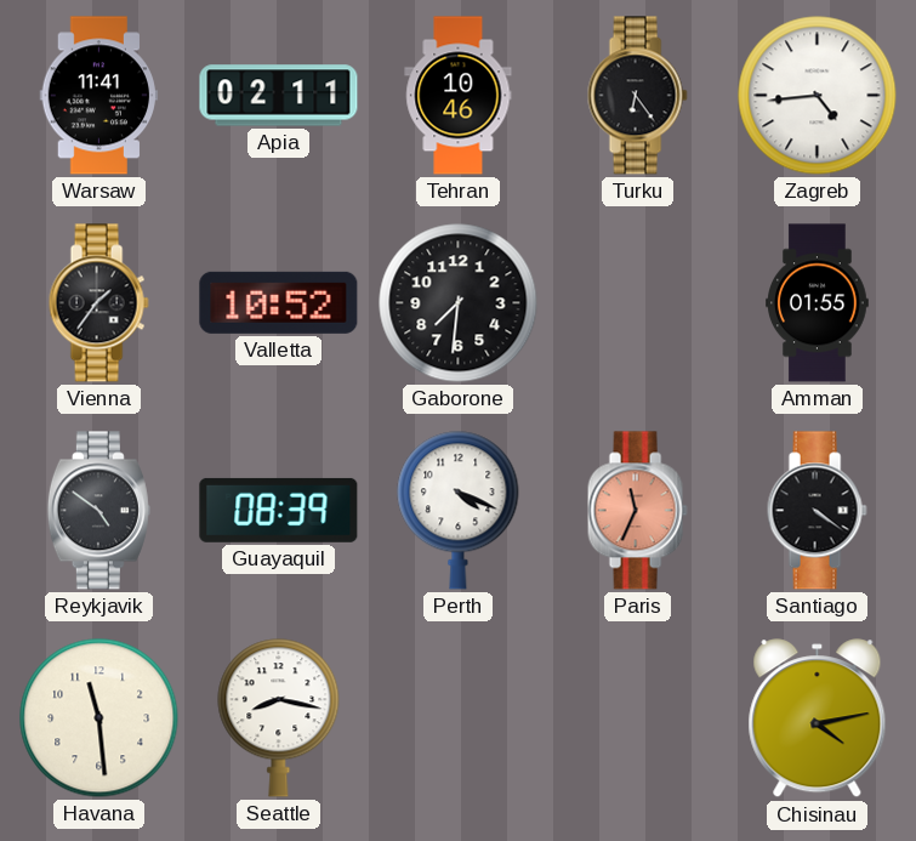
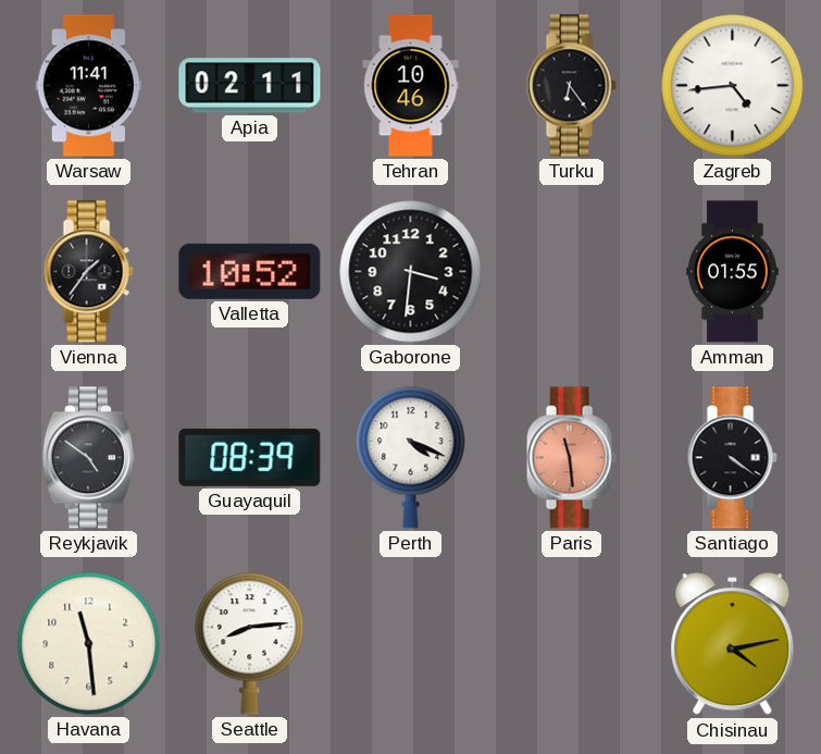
Gaborone: 7:31 -> 3:31
Paris: 11:34 -> 11:29
Seattle: 8:17 -> 8:14
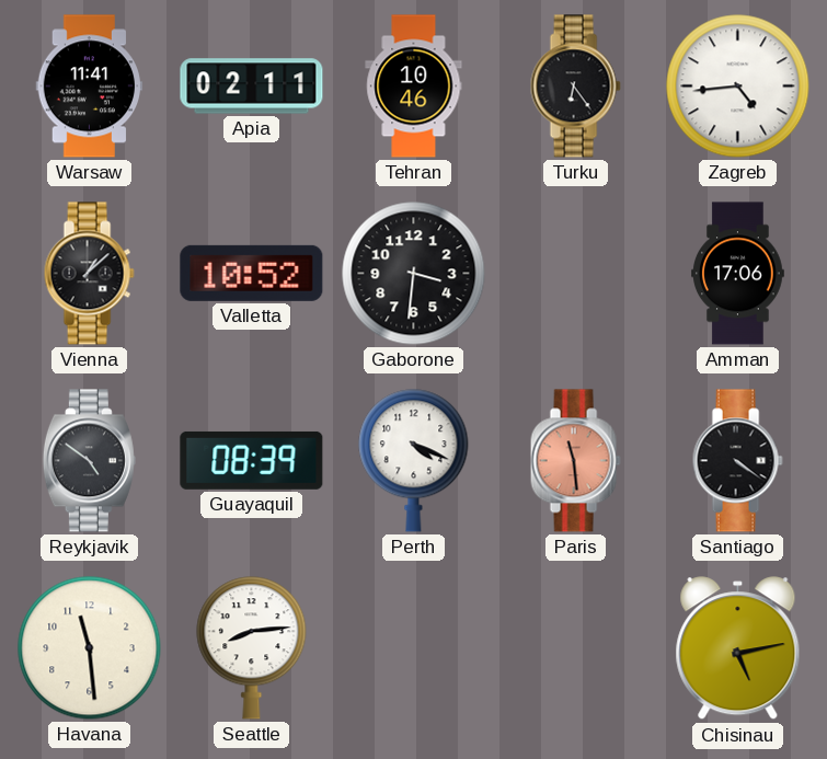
Vienna: 1:36 -> 1:08
Amman: 01:55 -> 17:06
Chisinau: 4:13 -> 5:13
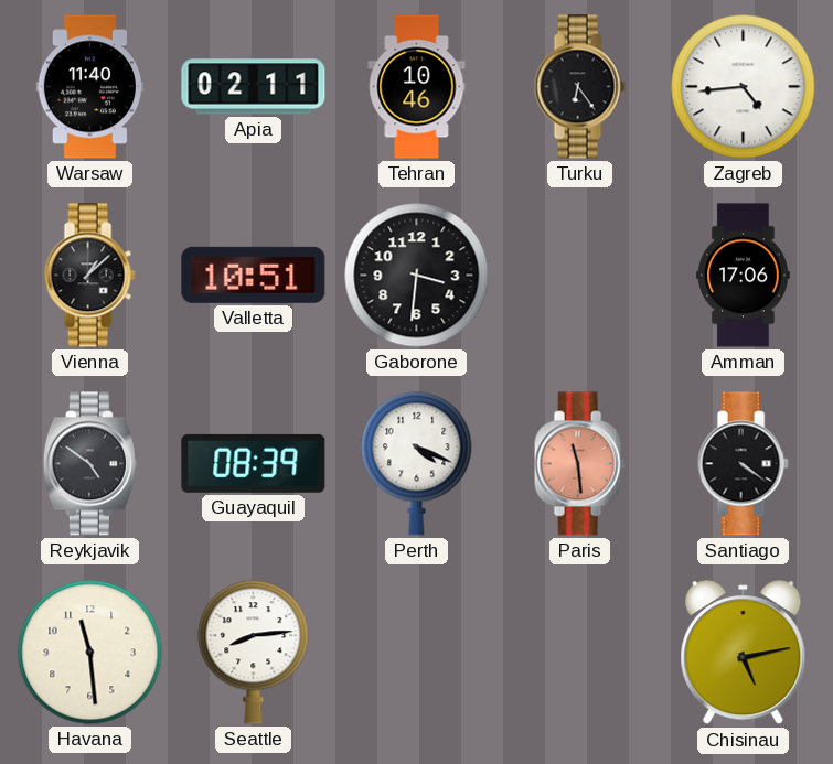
Warsaw: 11:41 -> 11:40
Valletta: 10:52 -> 10:51
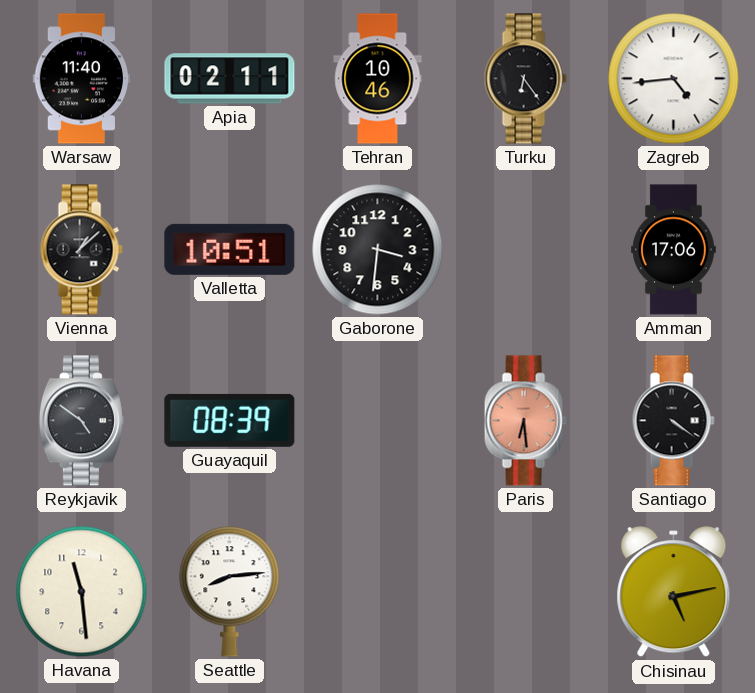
Perth: 4:19 -> none
Paris: 11:29 -> 6:29
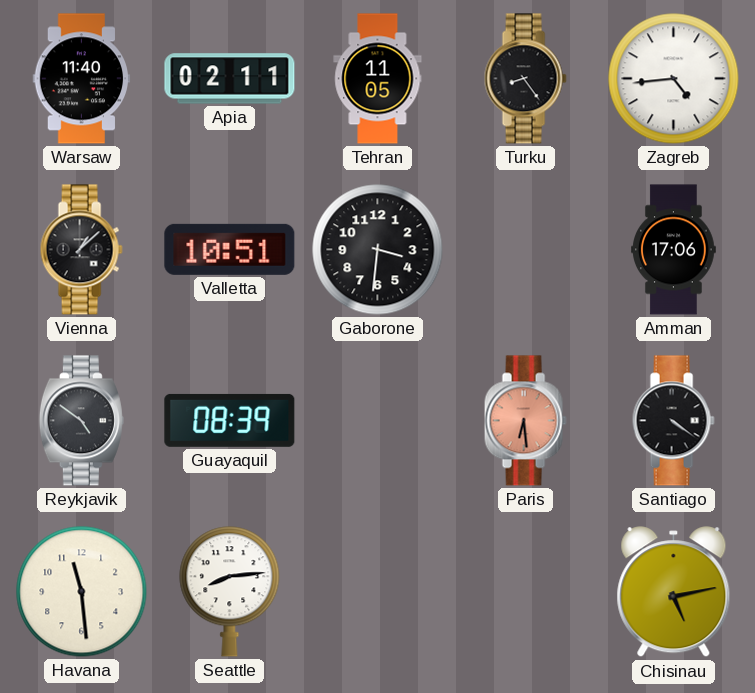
Tehran: 10:46 -> 11:05
Turku: 6:24 -> 8:24
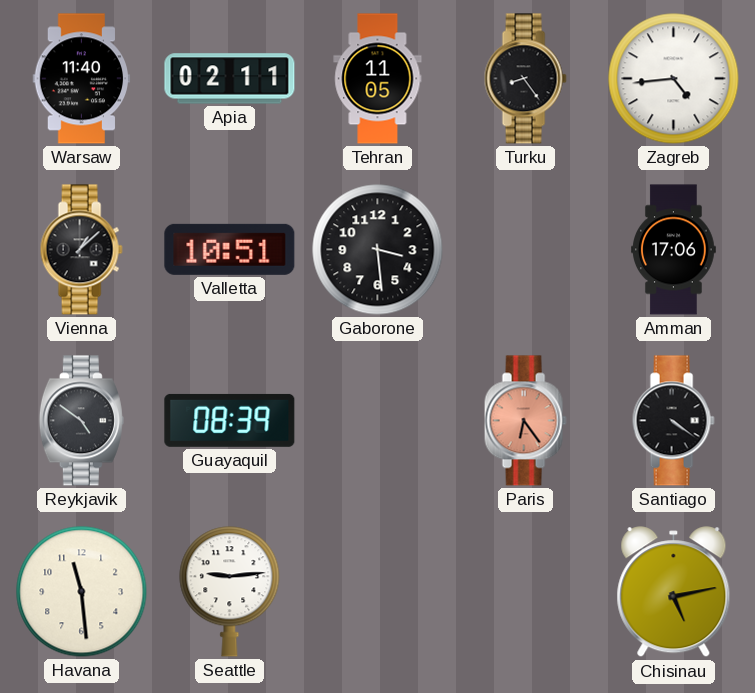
Gaborone: 3:31 -> 3:29
Paris: 6:29 -> 6:24
Seattle: 8:14 -> 9:14
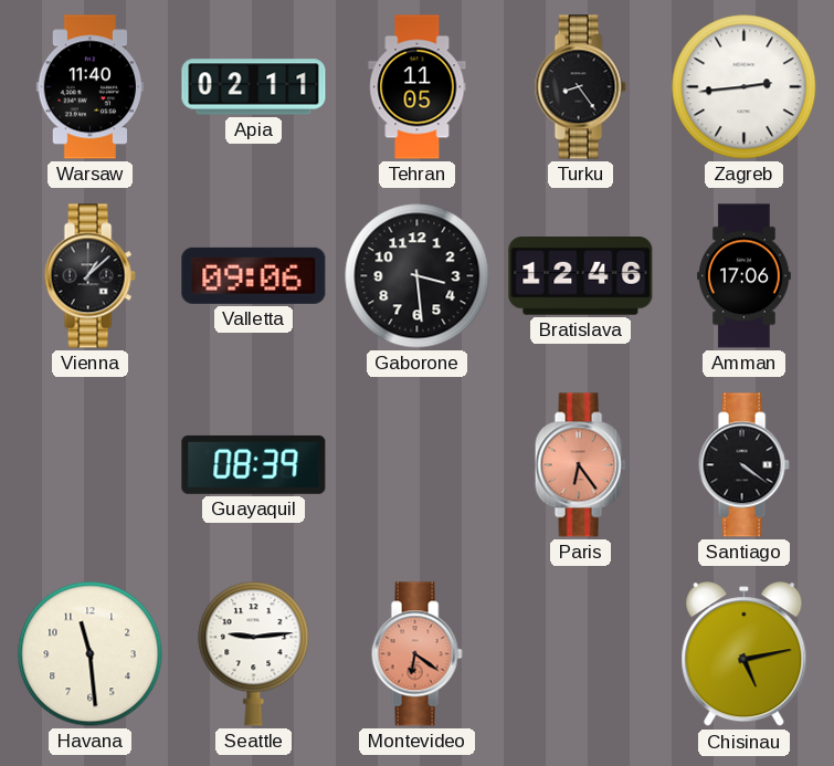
Zagreb: 4:44 -> 2:44
Valletta: 10:51 -> 09:06
Bratislava: none -> 12:46
Reykjavik: 4:51 -> none
Montevideo: none -> 6:21
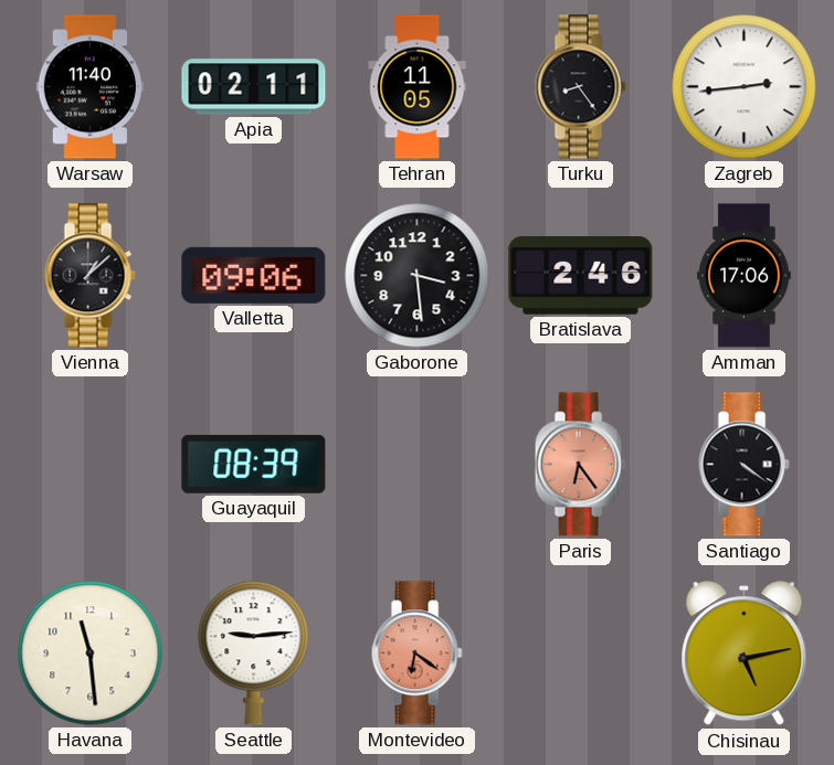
Bratislava: 12:46 -> 2:46
